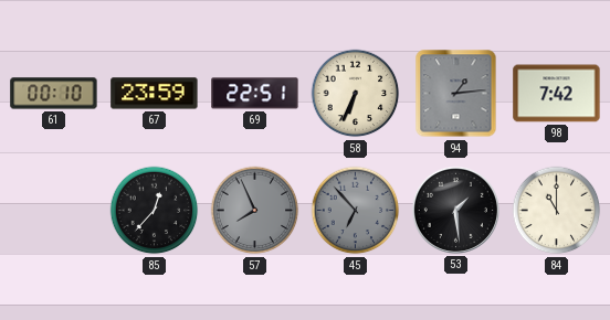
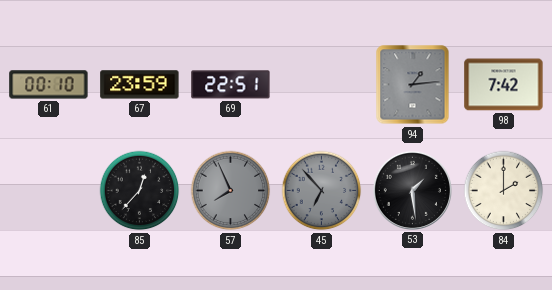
58: 6:34 -> none
84: 11:00 -> 2:00
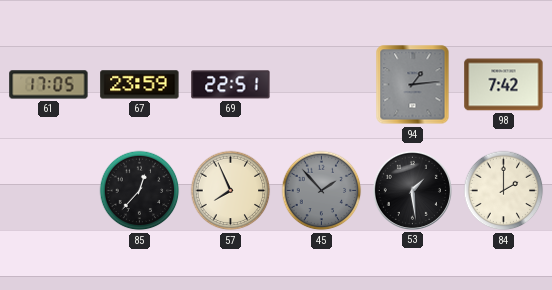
61: 00:10 -> 17:05
57 dial: grey -> cream
45: 6:53 -> 1:53
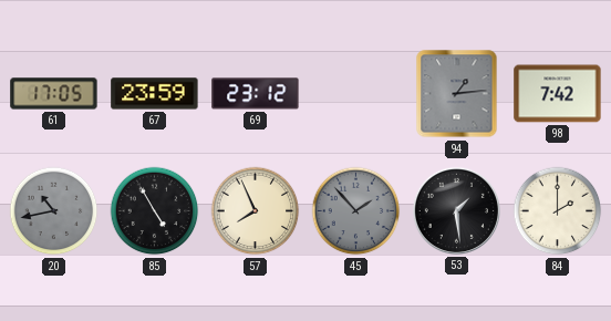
69: 22:51 -> 23:12
20: none -> 10:43
85: 12:37 -> 4:55
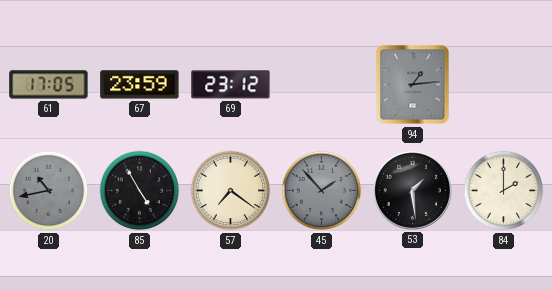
98: 7:42 -> none
57: 7:56 -> 7:21
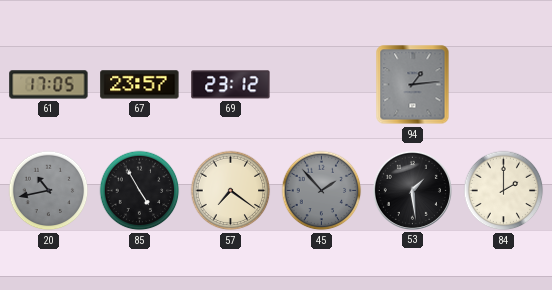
67: 23:59 -> 23:57
